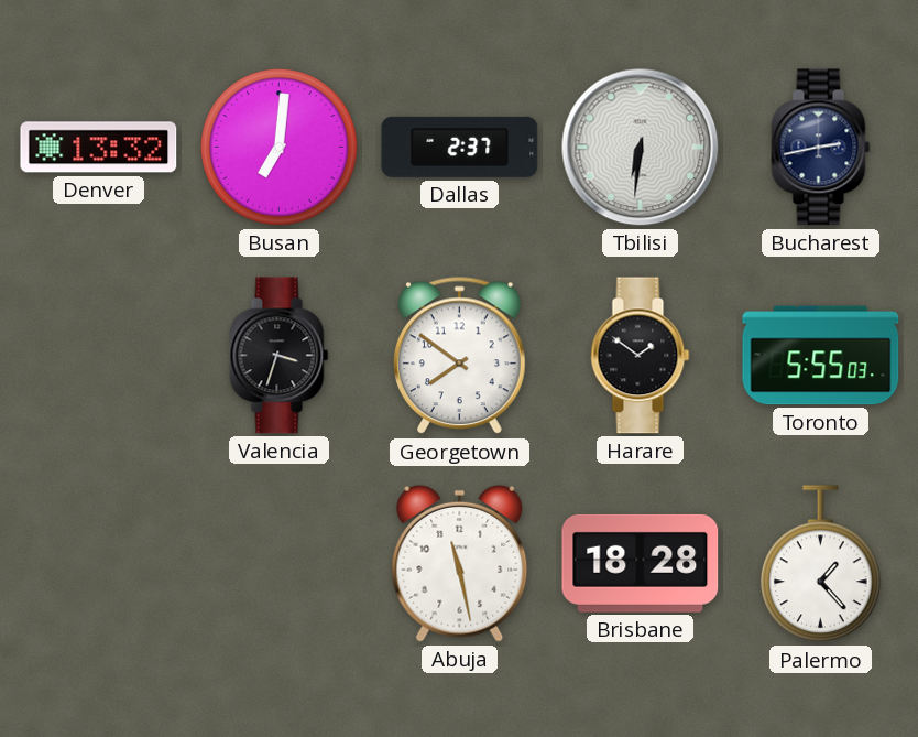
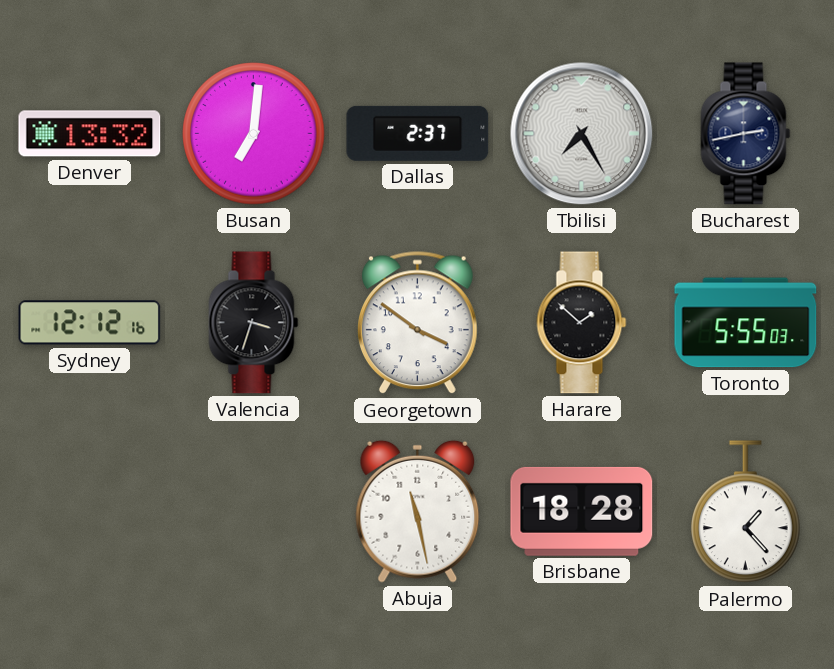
Tbilisi: 6:31 -> 7:25
Sydney: none -> 12:12
Georgetown: 7:51 -> 3:51
Harare: 1:51 -> 1:52
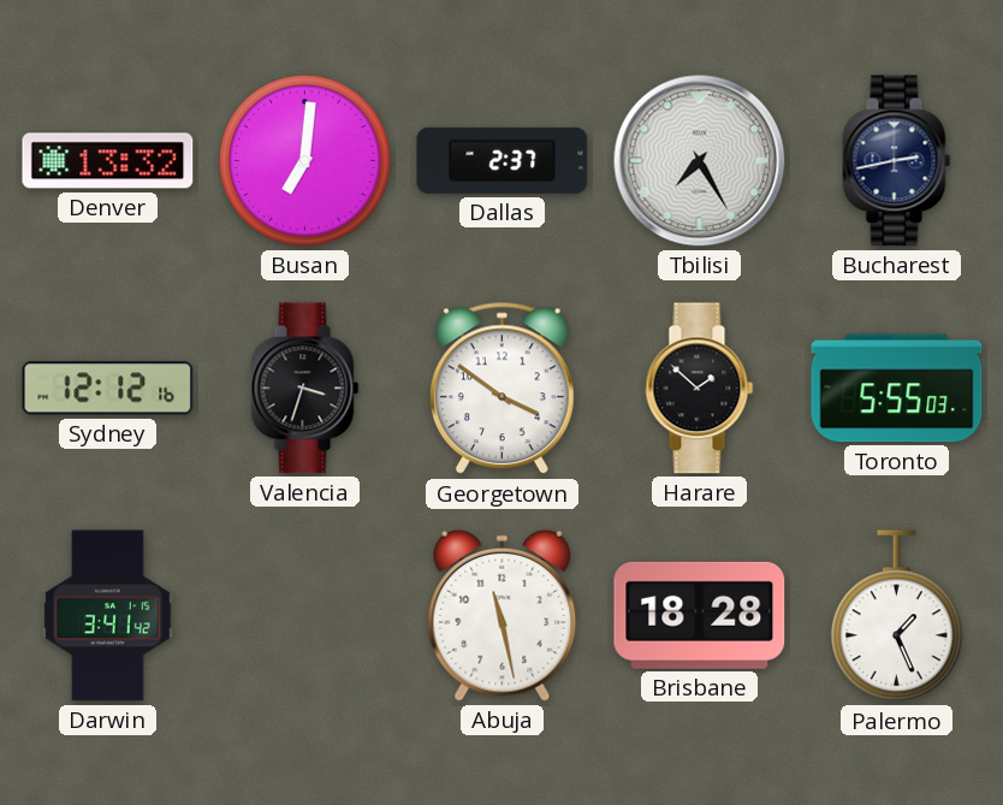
Darwin: none -> 3:41
Palermo: 1:23 -> 1:26
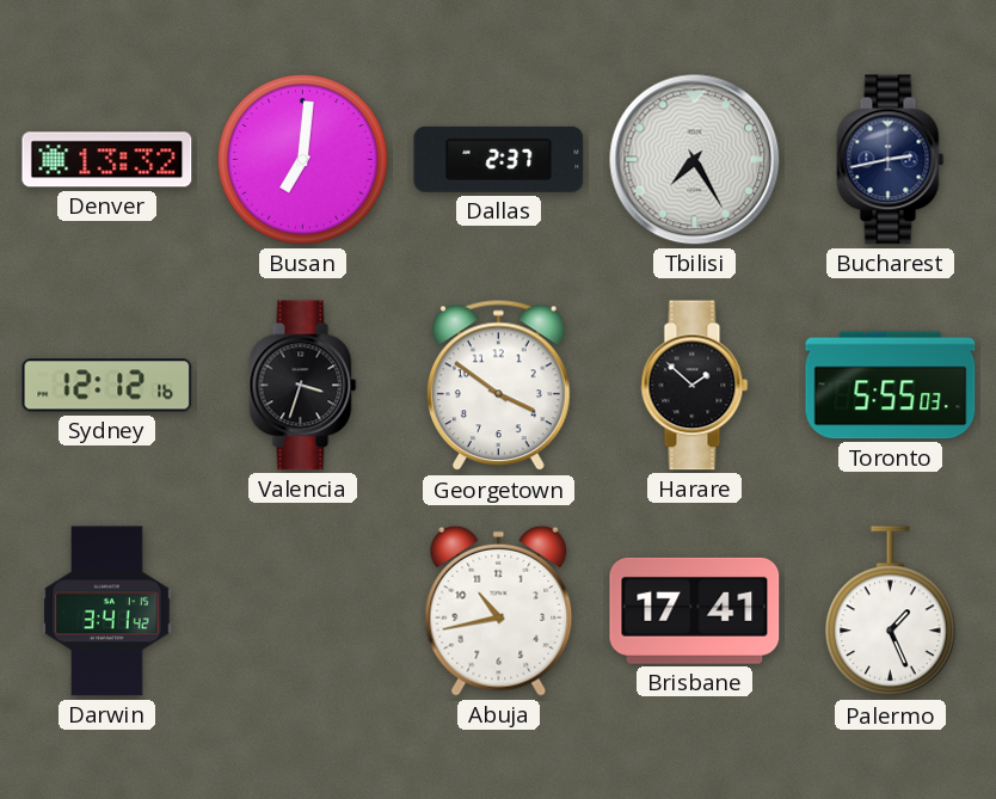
Abuja: 11:28 -> 10:43
Brisbane: 18:28 -> 17:41
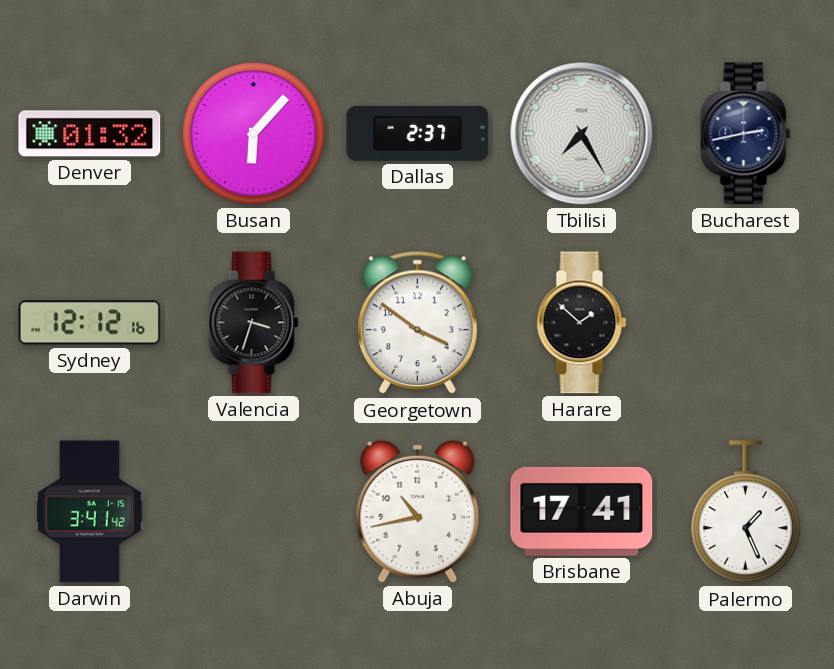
Denver: 13:32 -> 01:32
Busan: 7:01 -> 6:07
Toronto: 5:55 -> none
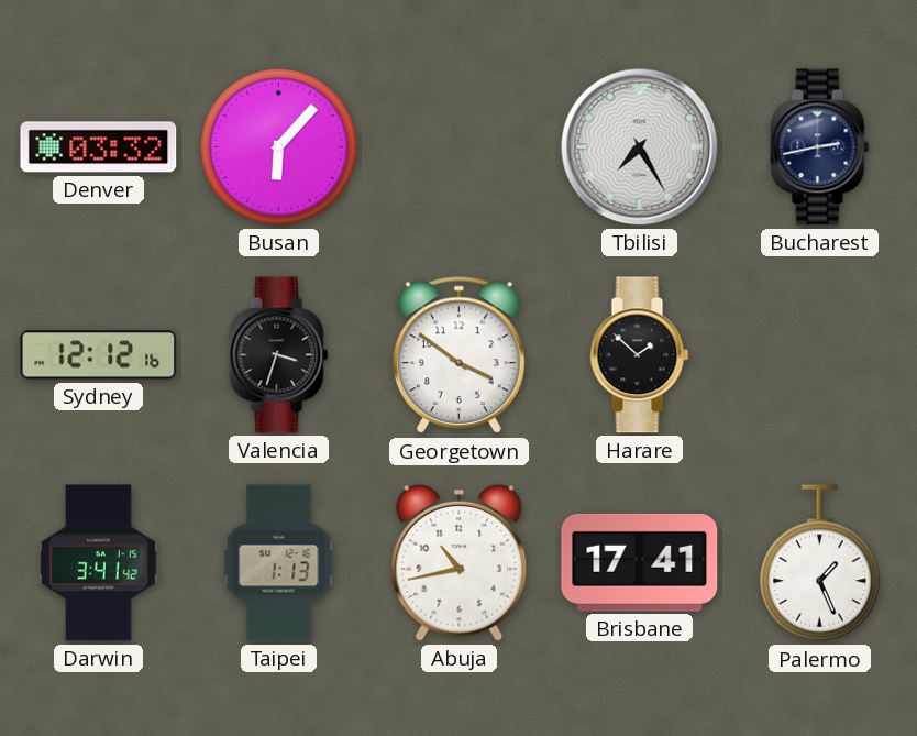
Denver: 01:32 -> 03:32
Dallas: 2:37 -> none
Taipei: none -> 1:13
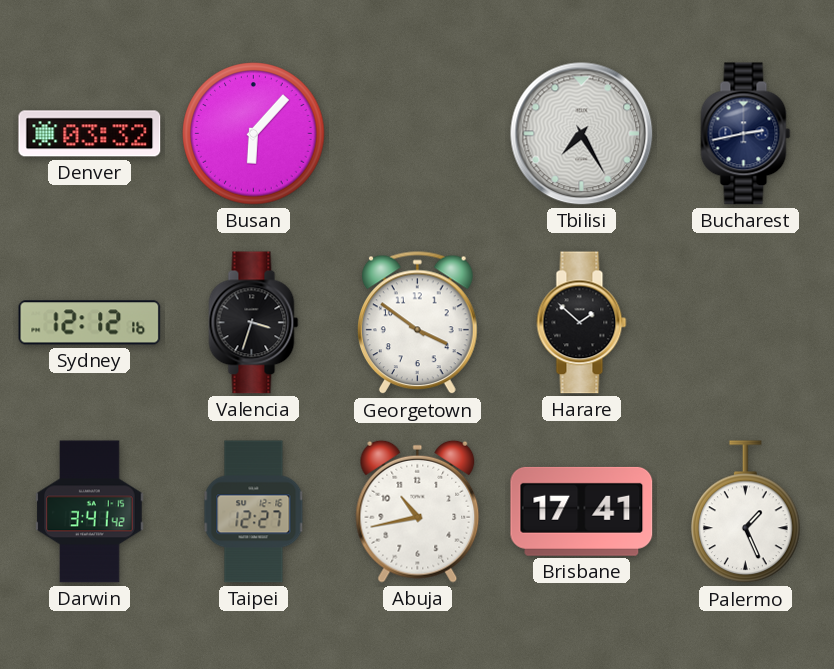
Taipei: 1:13 -> 12:27
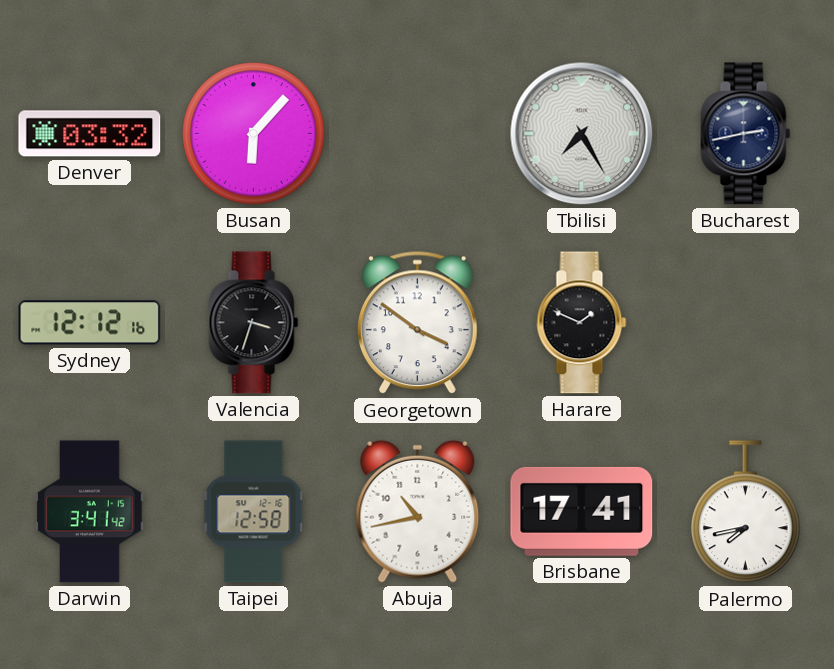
Harare: 1:52 -> 1:49
Taipei: 12:27 -> 12:58
Palermo: 1:26 -> 7:43
